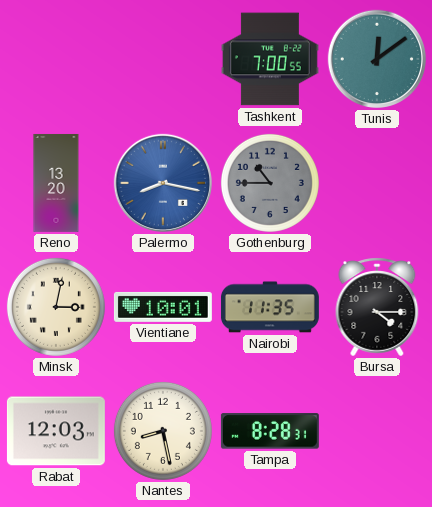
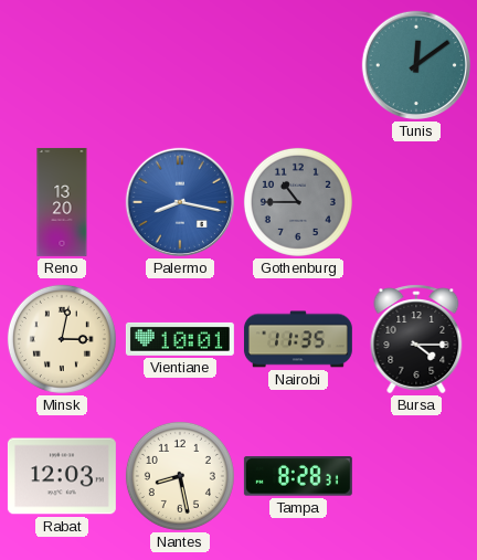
Tashkent: 7:00 -> none
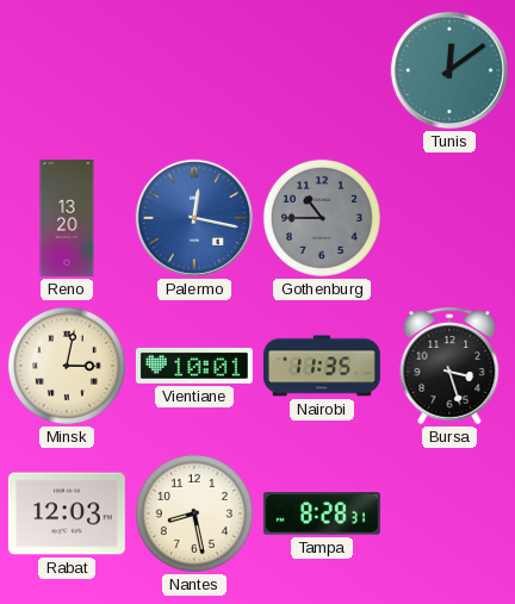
Palermo: 8:17 -> 12:17
Bursa: 4:15 -> 3:27
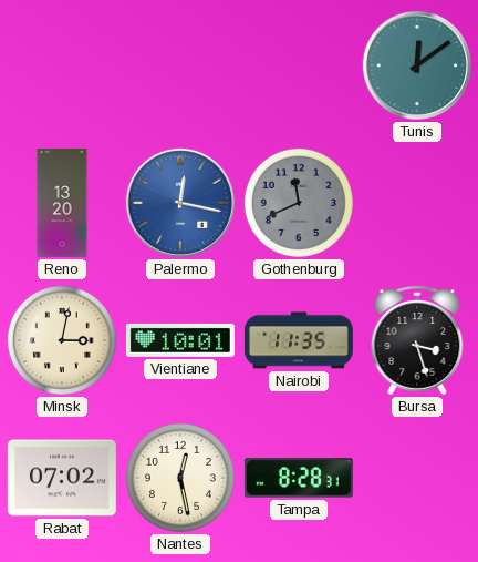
Gothenburg: 10:45 -> 11:41
Rabat: 12:03 -> 07:02
Nantes: 8:28 -> 12:28
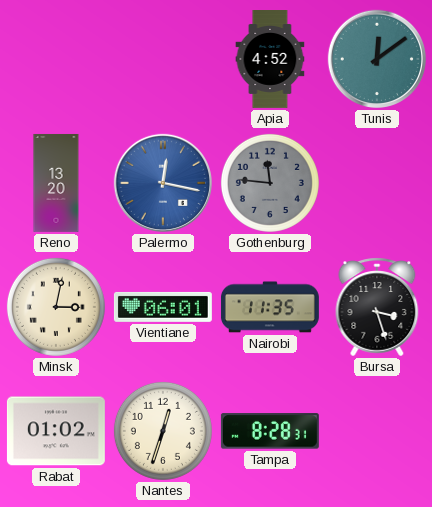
Apia: none -> 4:52
Gothenburg: 11:41 -> 11:46
Vientiane: 10:01 -> 06:01
Rabat: 07:02 -> 01:02
Nantes: 12:28 -> 12:33
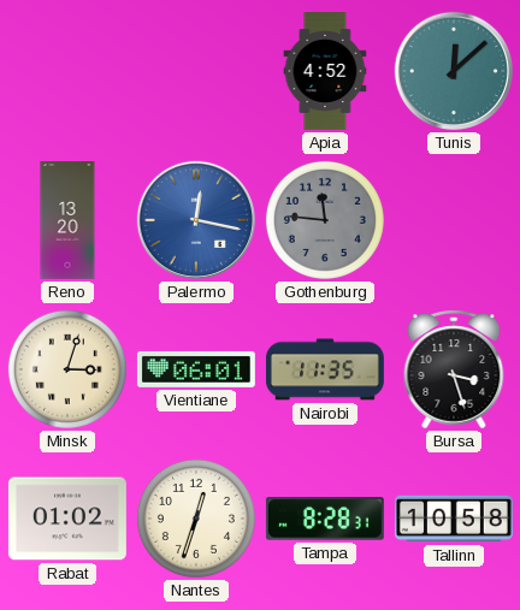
Tunis: 12:09 -> 12:08
Minsk: 3:02 -> 3:03
Tallinn: none -> 10:58
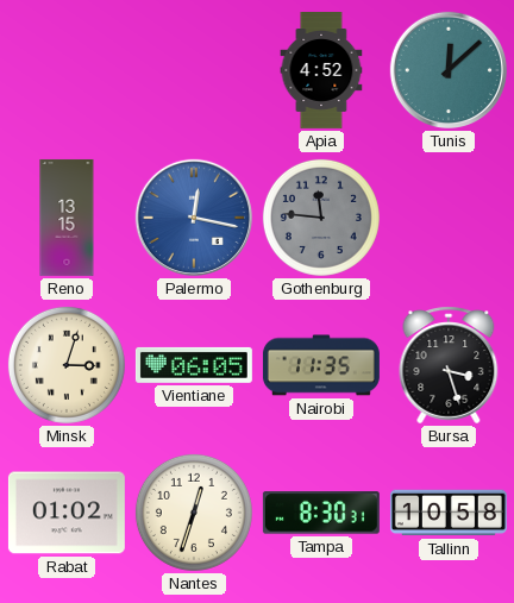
Reno: 13:20 -> 13:15
Vientiane: 06:01 -> 06:05
Tampa: 8:28 -> 8:30
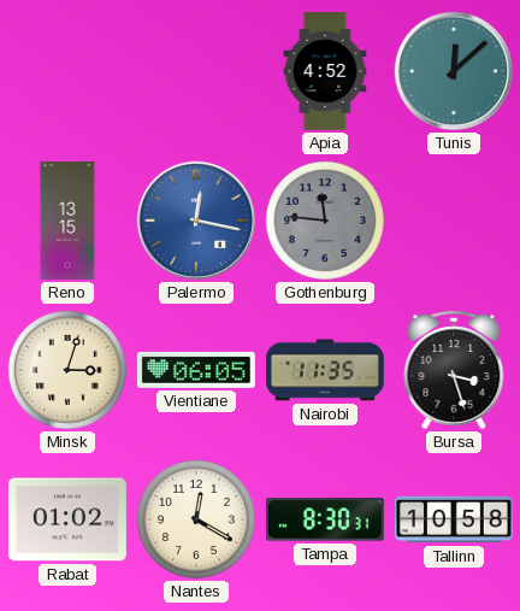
Nantes: 12:33 -> 12:20
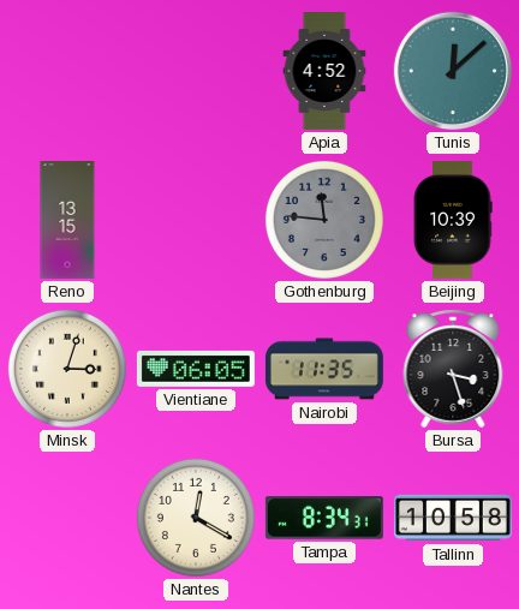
Palermo: 12:17 -> none
Beijing: none -> 10:39
Rabat: 01:02 -> none
Tampa: 8:30 -> 8:34
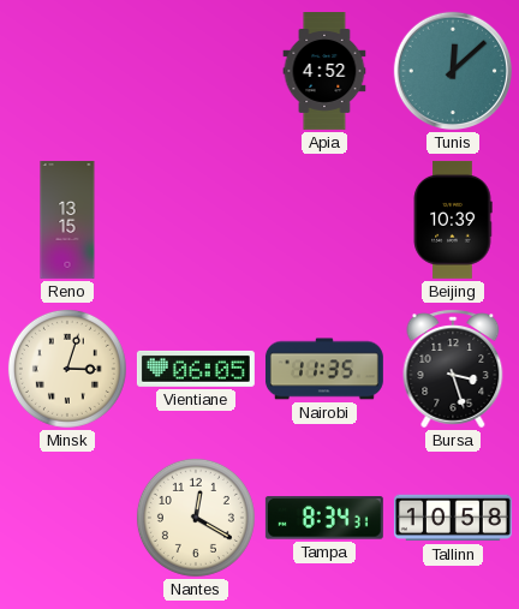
Gothenburg: 11:46 -> none
